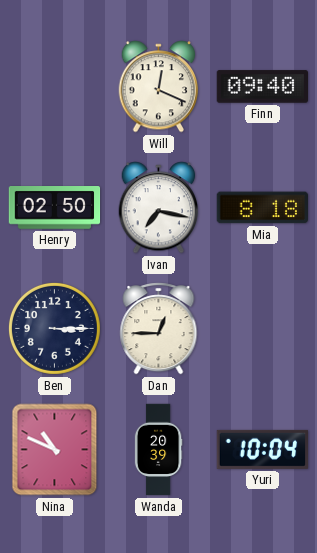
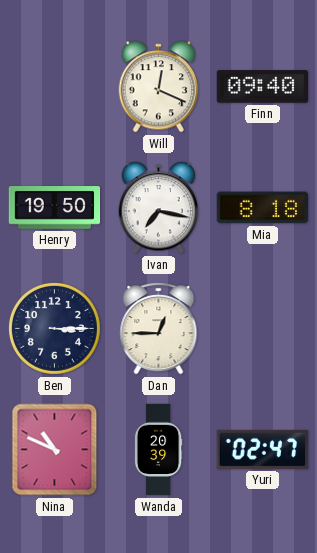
Henry: 02:50 -> 19:50
Yuri: 10:04 -> 02:47
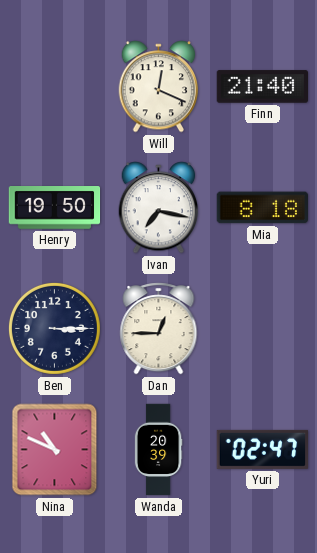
Finn: 09:40 -> 21:40
